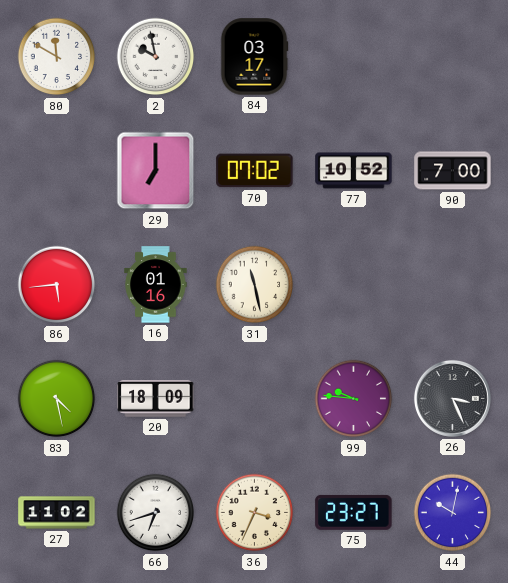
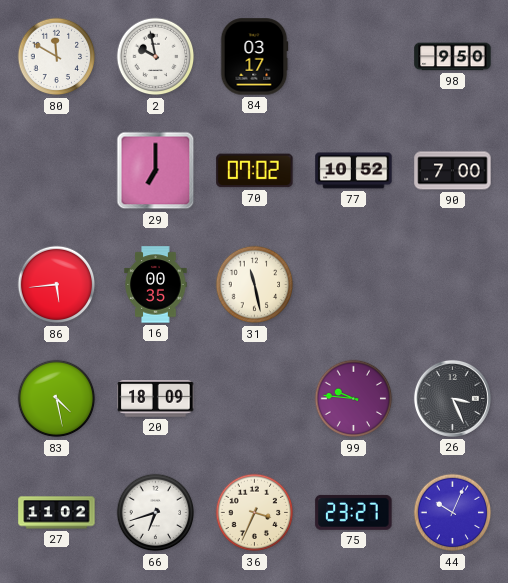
98: none -> 9:50
16: 01:16 -> 00:35
44: 10:02 -> 10:04
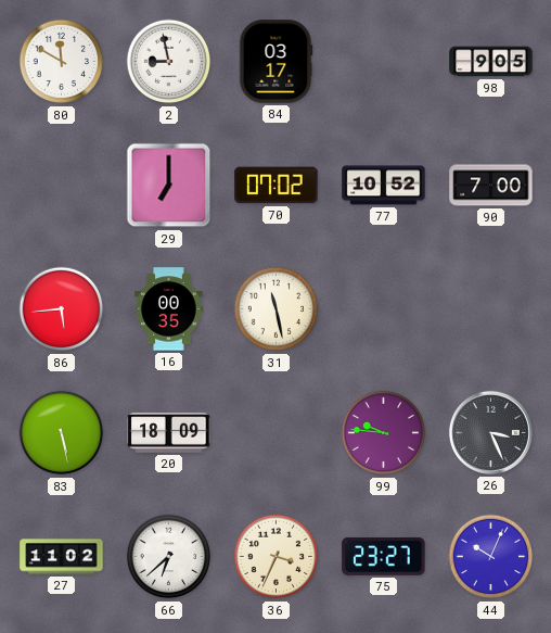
2: 9:58 -> 8:58
98: 9:50 -> 9:05
83: 4:28 -> 5:28
66: 6:42 -> 6:38
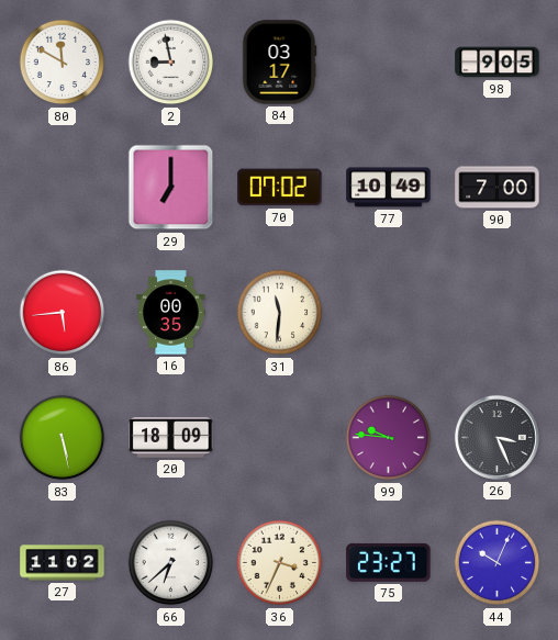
77: 10:52 -> 10:49
31: 11:28 -> 11:31
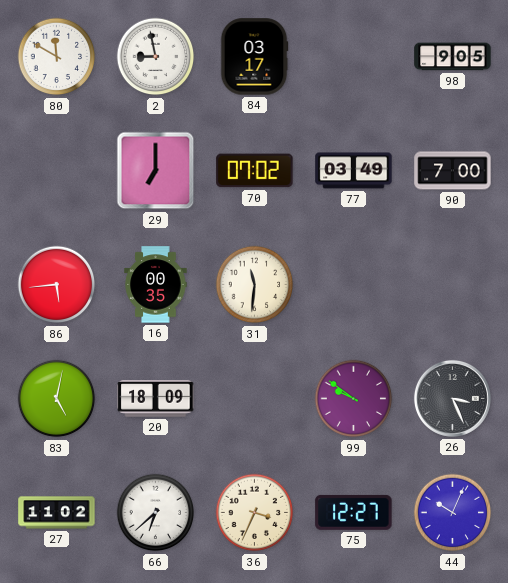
77: 10:49 -> 03:49
83: 5:28 -> 5:02
99: 9:46 -> 9:51
75: 23:27 -> 12:27
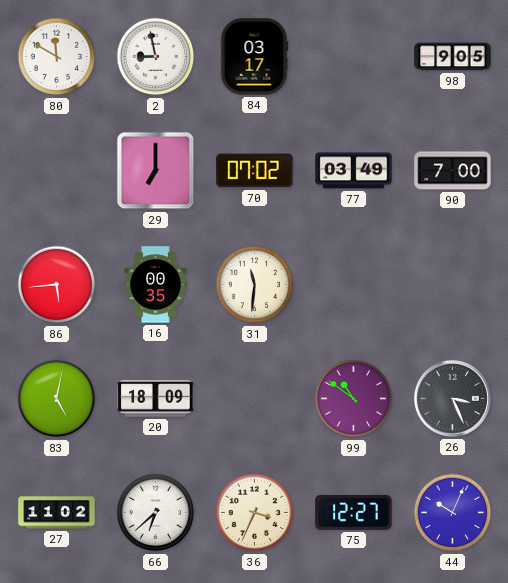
99: 9:51 -> 10:51
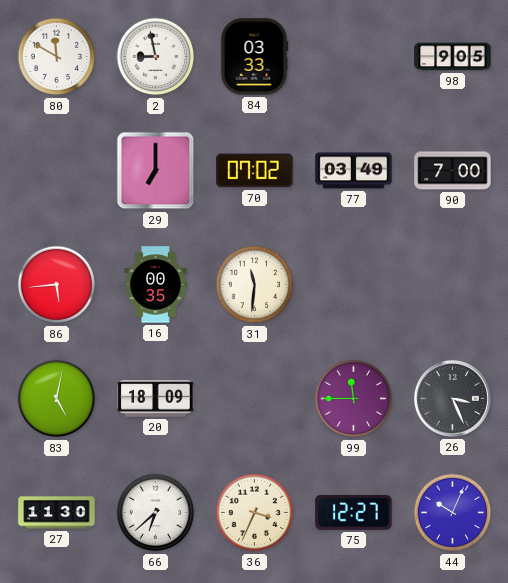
84: 03:17 -> 03:33
99: 10:51 -> 11:45
27: 11:02 -> 11:30
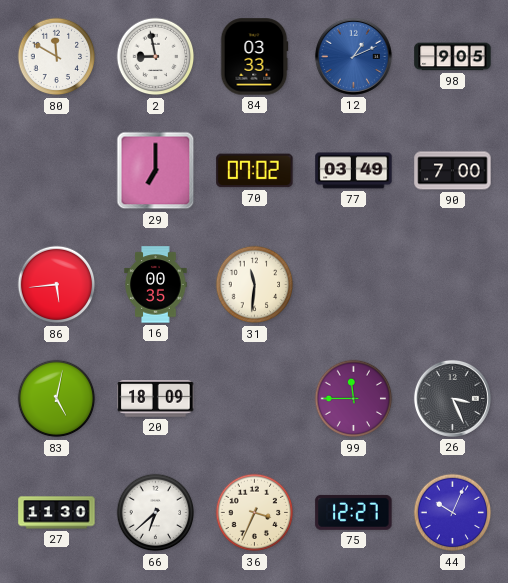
12: none -> 1:11
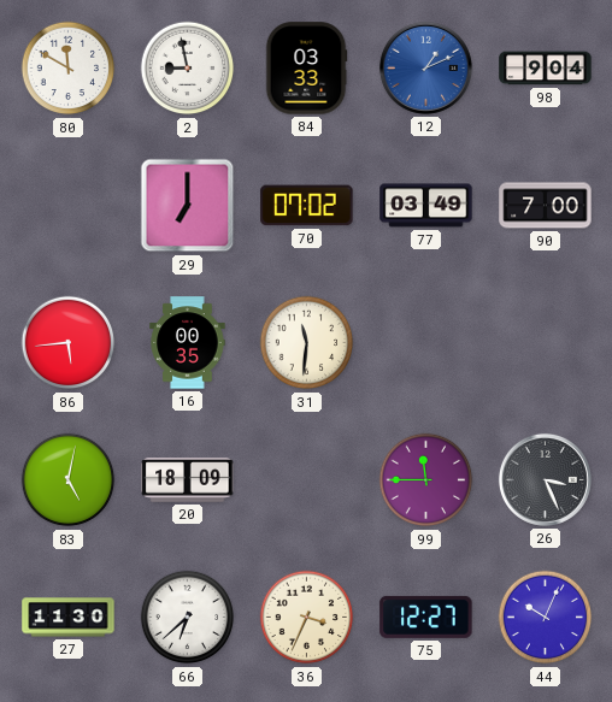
98: 9:05 -> 9:04
